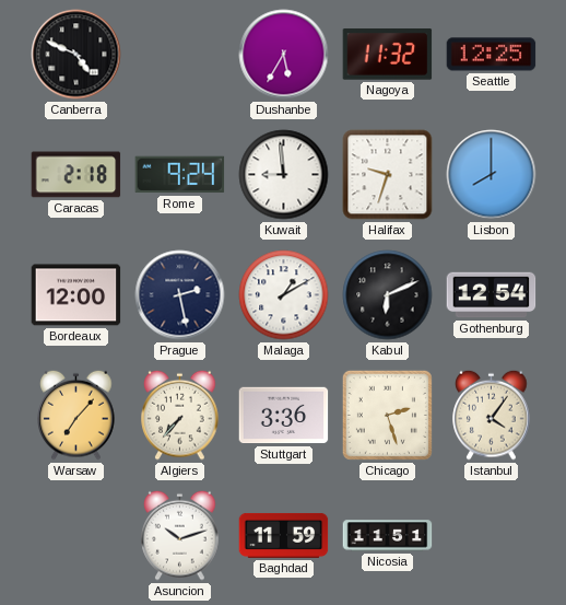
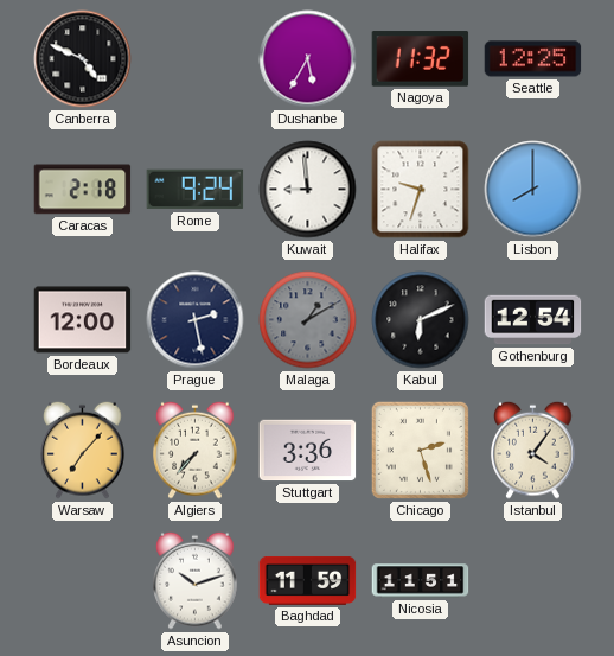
Malaga dial: white -> grey
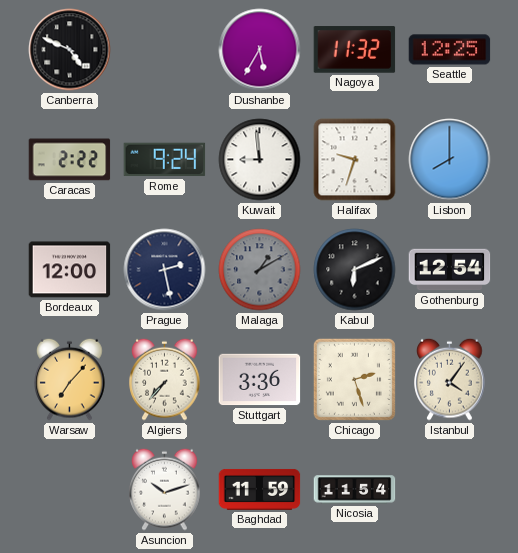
Caracas: 2:18 -> 2:22
Nicosia: 11:51 -> 11:54
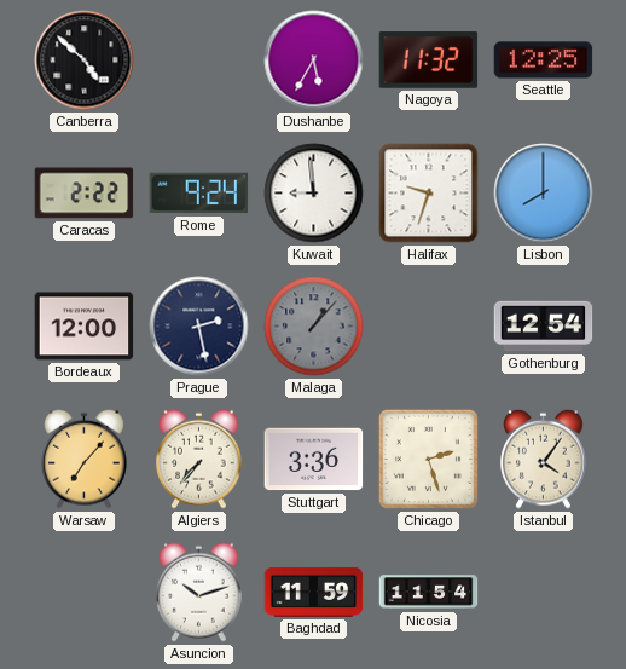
Canberra: 4:49 -> 4:52
Malaga: 1:10 -> 1:07
Kabul: 6:11 -> none
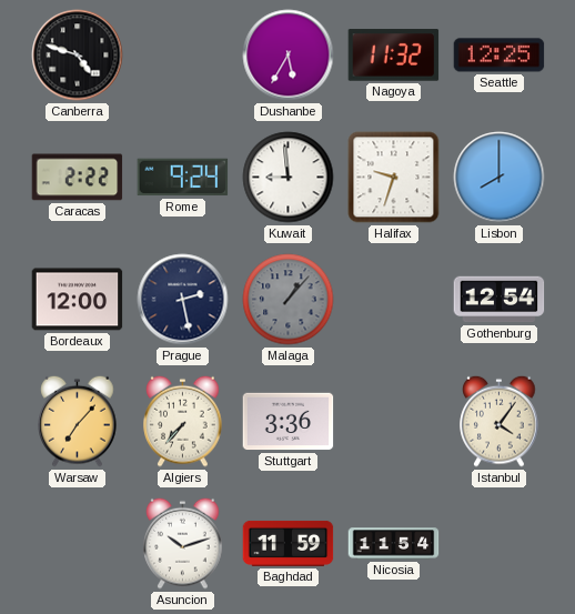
Canberra: 4:52 -> 4:48
Chicago: 2:27 -> none
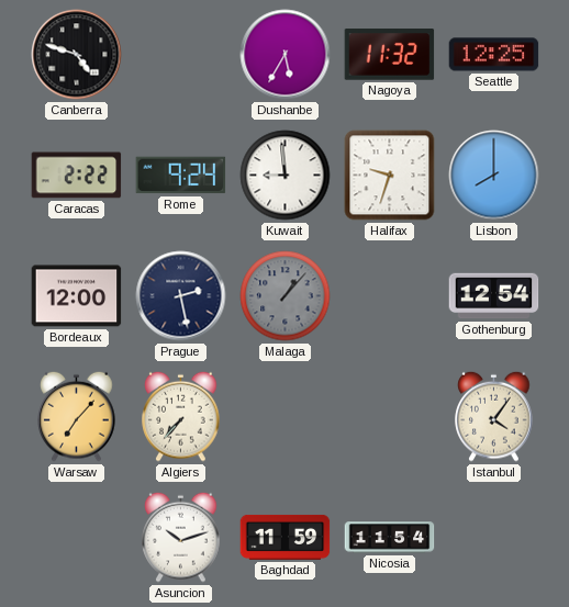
Stuttgart: 3:36 -> none
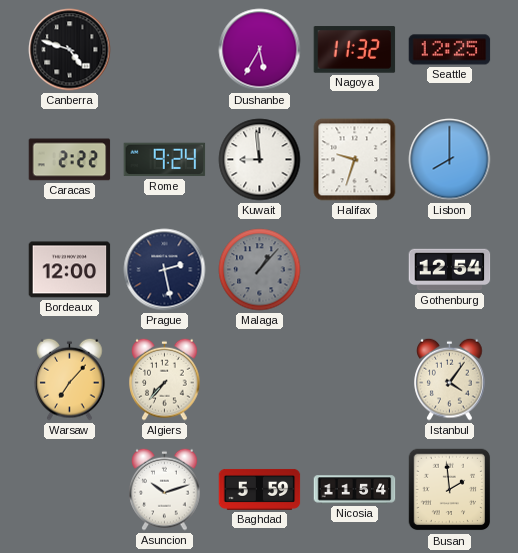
Baghdad: 11:59 -> 5:59
Busan: none -> 1:59
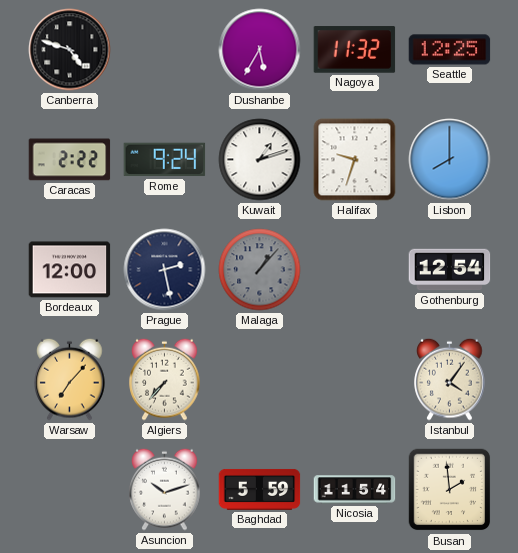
Kuwait: 8:59 -> 1:12
